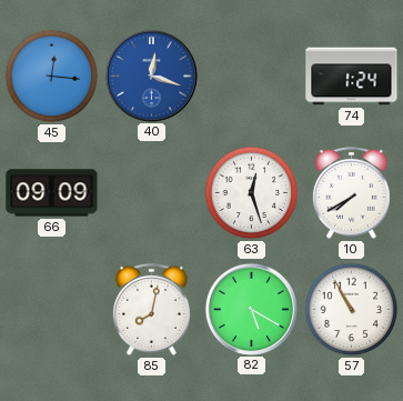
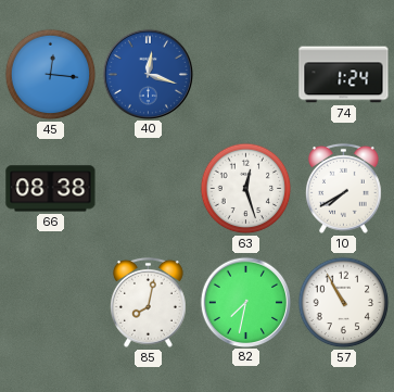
66: 09:09 -> 08:38
82: 5:20 -> 7:32
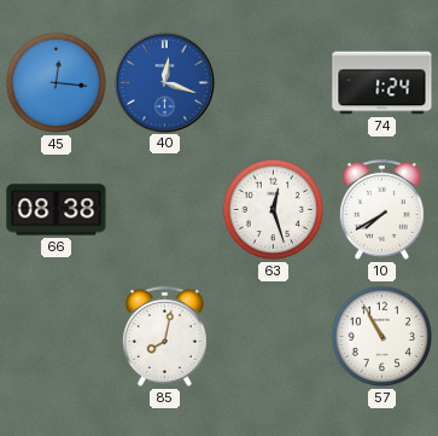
82: 7:32 -> none
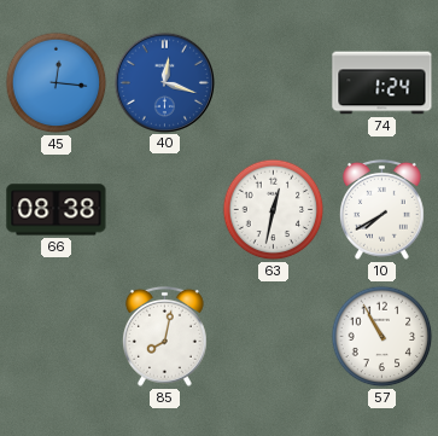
63: 12:27 -> 12:32
